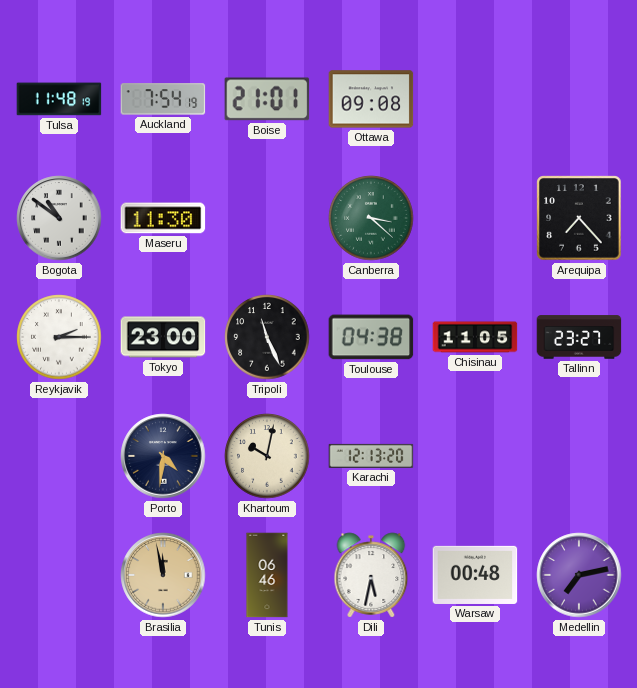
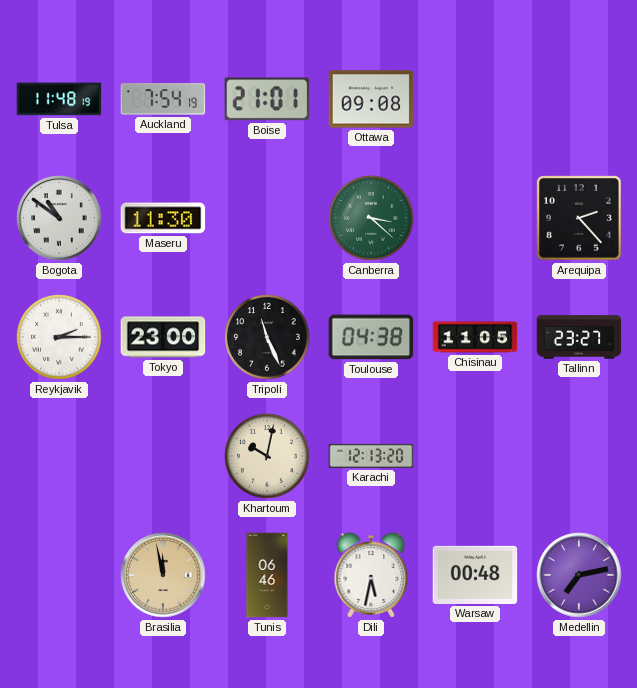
Arequipa: 7:23 -> 2:23
Porto: 4:31 -> none
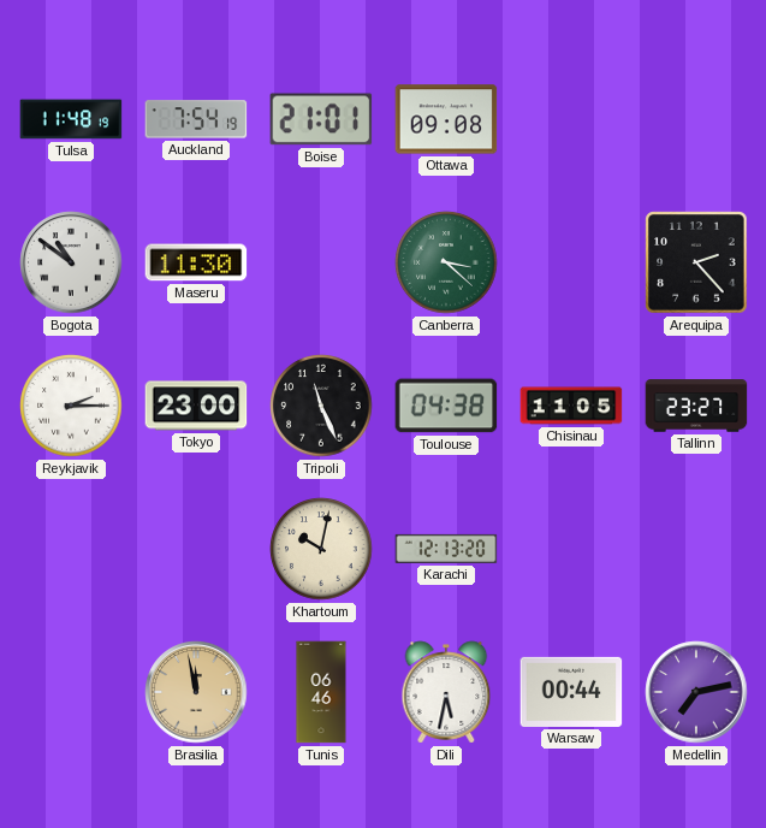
Warsaw: 00:48 -> 00:44
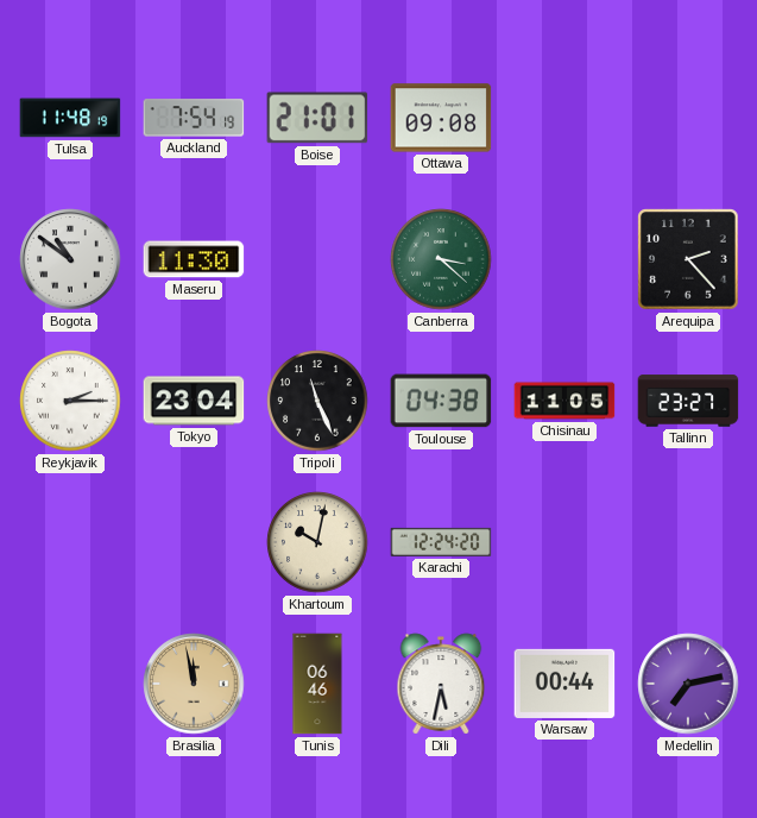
Tokyo: 23:00 -> 23:04
Karachi: 12:13 -> 12:24
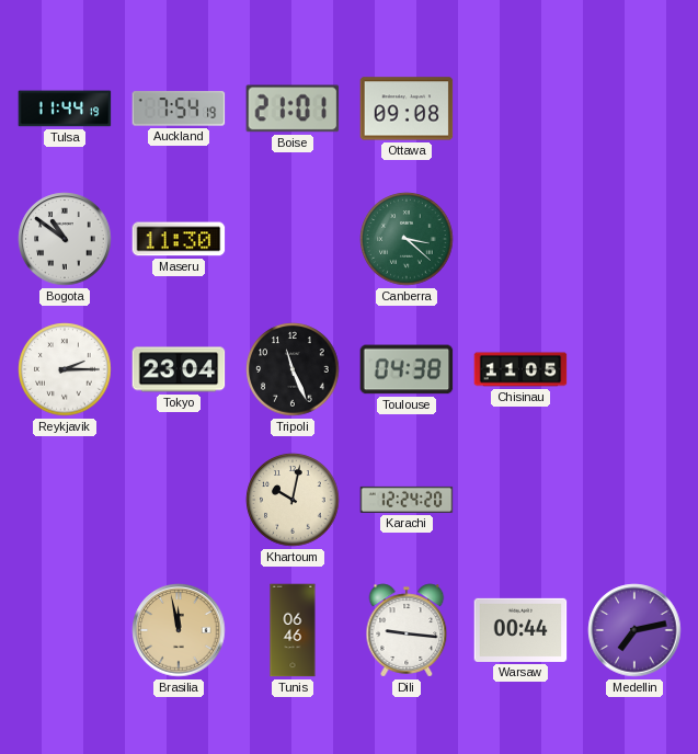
Tulsa: 11:48 -> 11:44
Arequipa: 2:23 -> none
Tallinn: 23:27 -> none
Dili: 5:32 -> 9:16
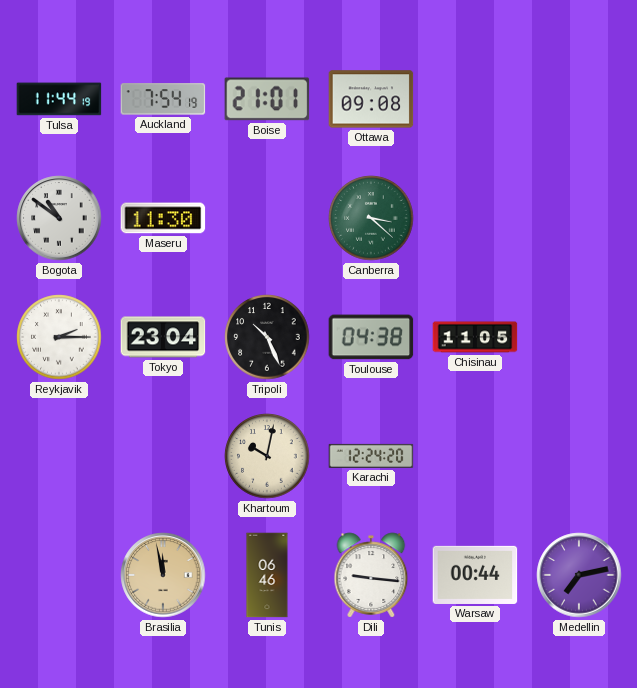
Tripoli: 11:26 -> 10:26
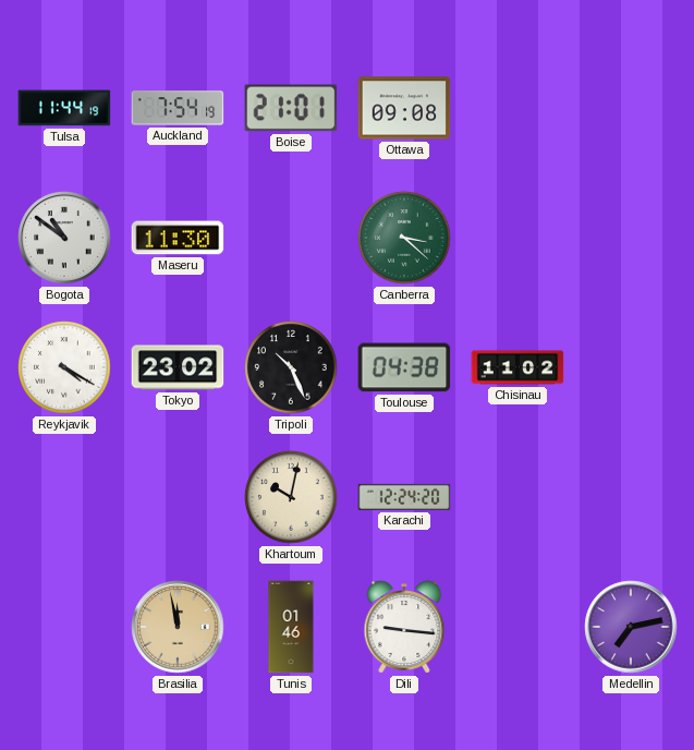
Reykjavik: 2:15 -> 4:20
Tokyo: 23:04 -> 23:02
Chisinau: 11:05 -> 11:02
Tunis: 06:46 -> 01:46
Warsaw: 00:44 -> none
